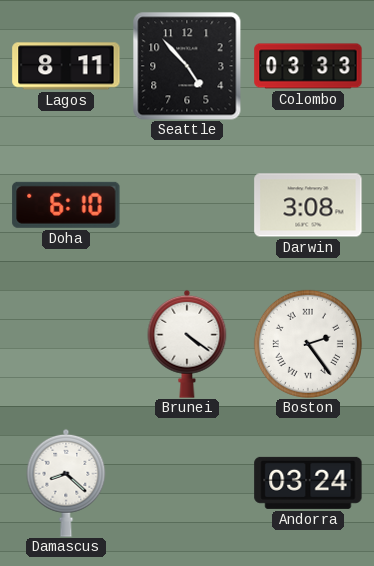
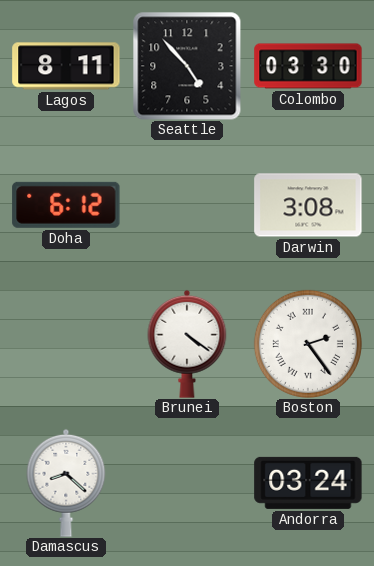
Colombo: 03:33 -> 03:30
Doha: 6:10 -> 6:12
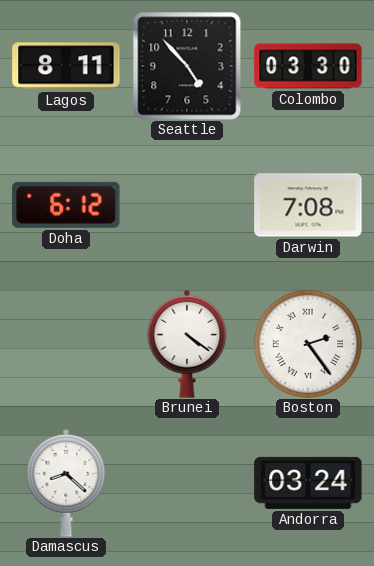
Darwin: 3:08 -> 7:08
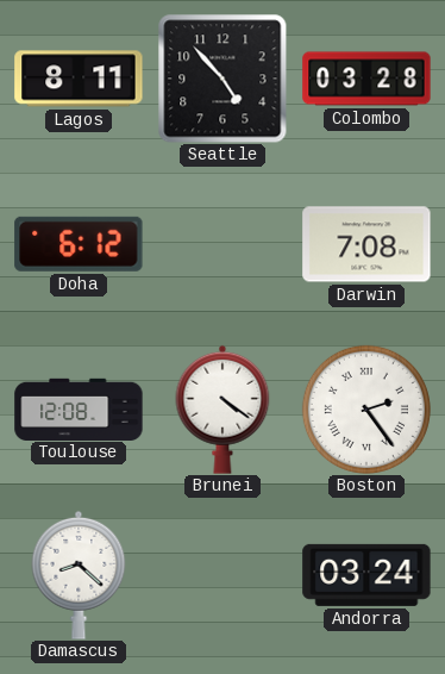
Colombo: 03:30 -> 03:28
Toulouse: none -> 12:08
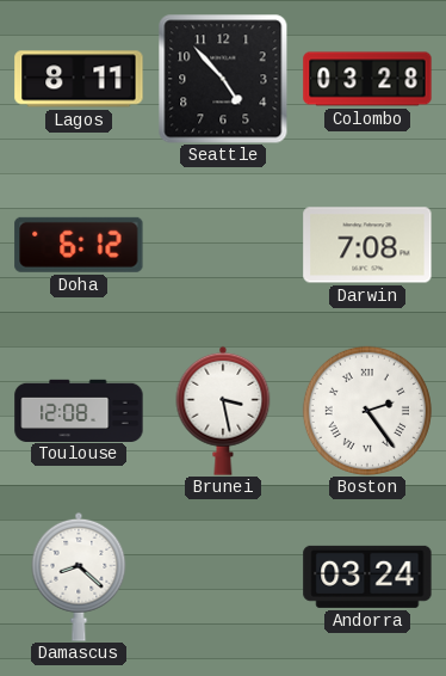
Brunei: 4:21 -> 3:28
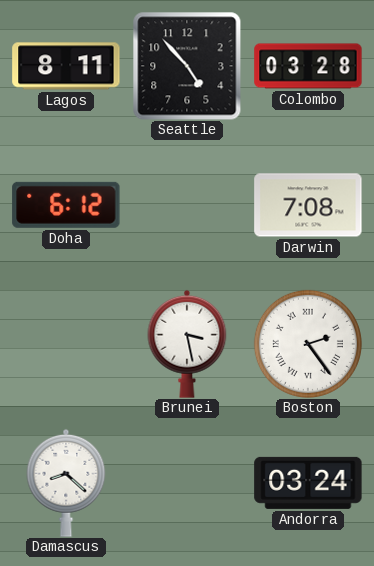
Toulouse: 12:08 -> none
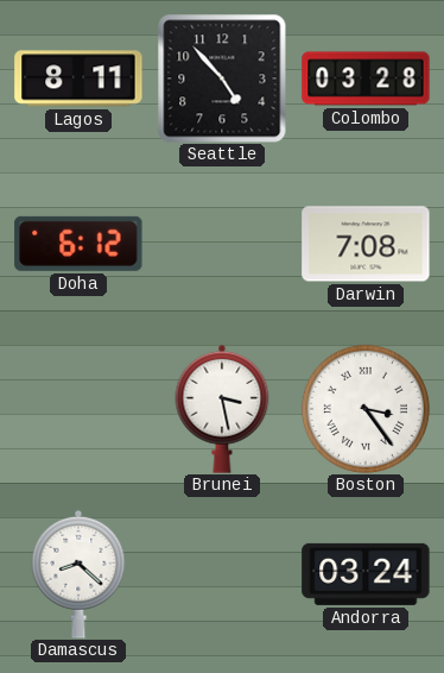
Boston: 2:24 -> 3:24
